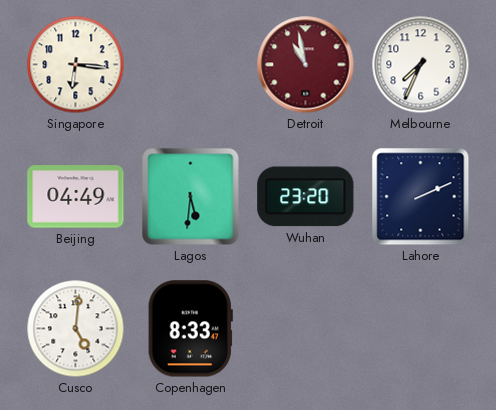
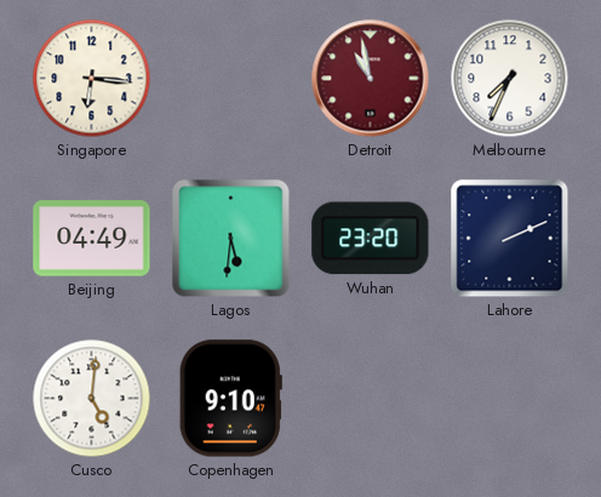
Copenhagen: 8:33 -> 9:10
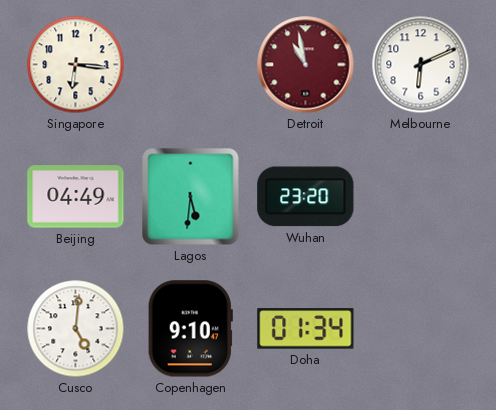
Melbourne: 7:34 -> 6:11
Lahore: 2:11 -> none
Doha: none -> 01:34
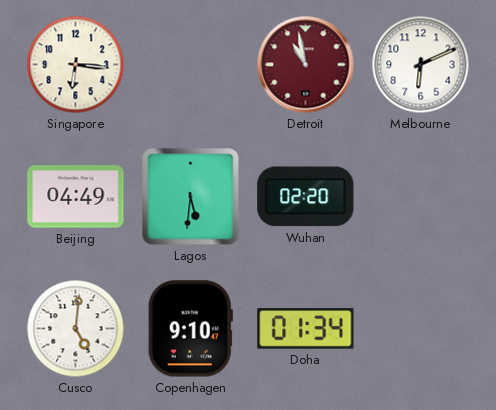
Wuhan: 23:20 -> 02:20
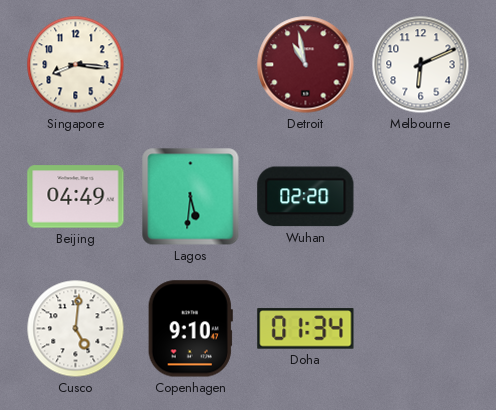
Singapore: 6:16 -> 8:16
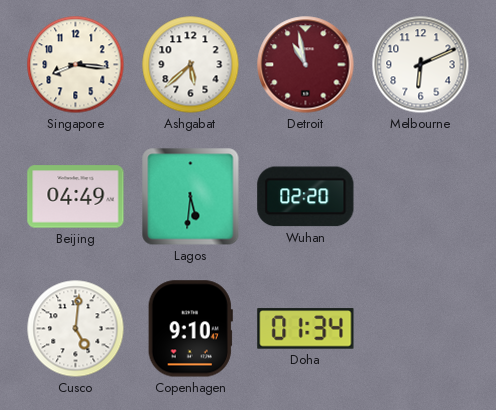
Ashgabat: none -> 5:38
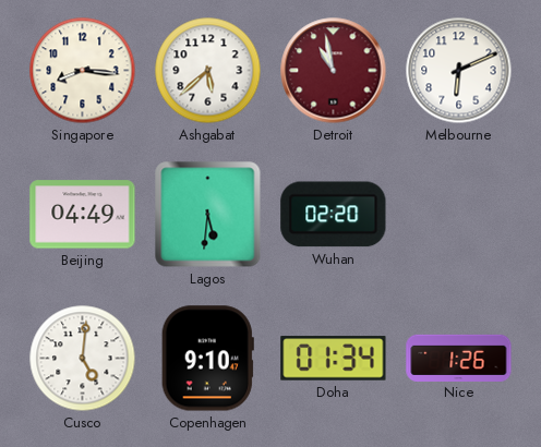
Nice: none -> 1:26
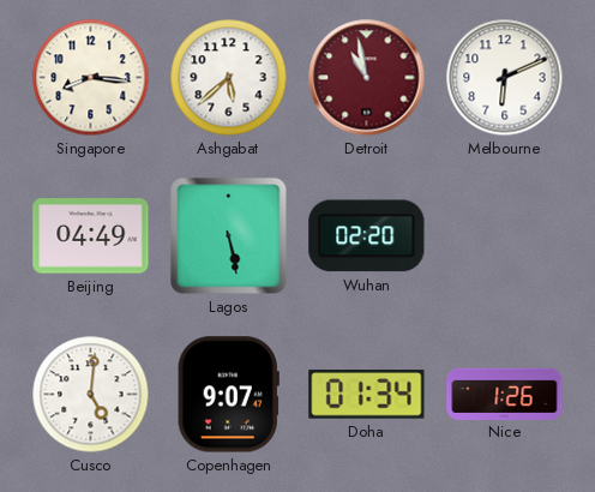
Lagos: 5:31 -> 5:28
Copenhagen: 9:10 -> 9:07
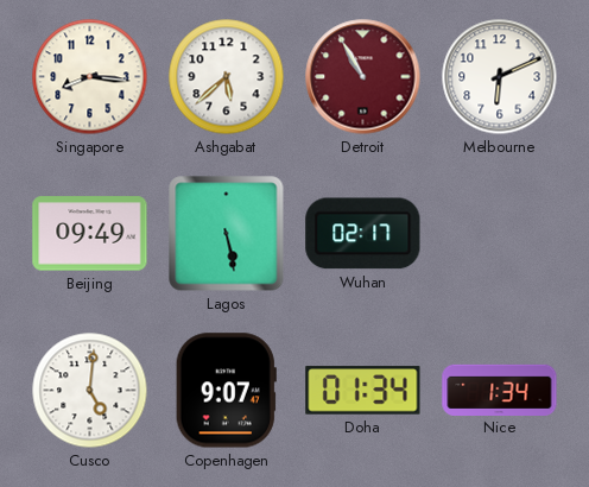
Detroit: 10:58 -> 10:55
Beijing: 04:49 -> 09:49
Wuhan: 02:20 -> 02:17
Nice: 1:26 -> 1:34
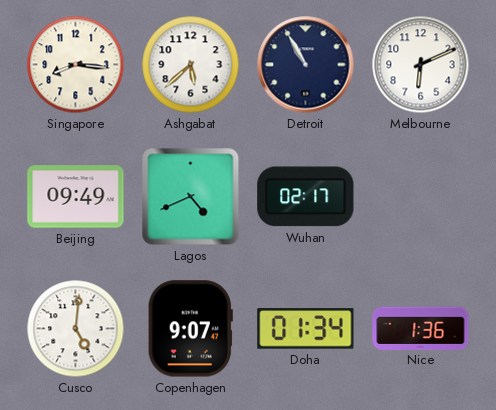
Detroit dial: burgundy -> navy
Lagos: 5:28 -> 4:41
Nice: 1:34 -> 1:36
